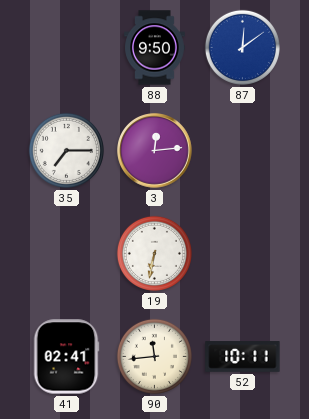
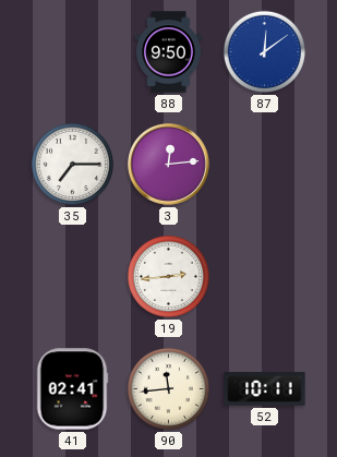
19: 6:32 -> 2:44
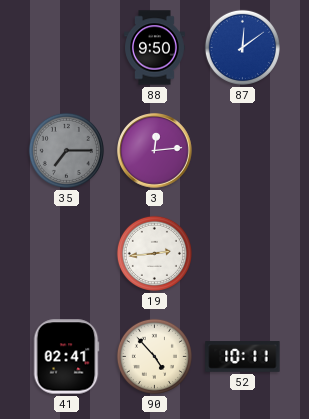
35 dial: white -> grey
90: 11:44 -> 4:53
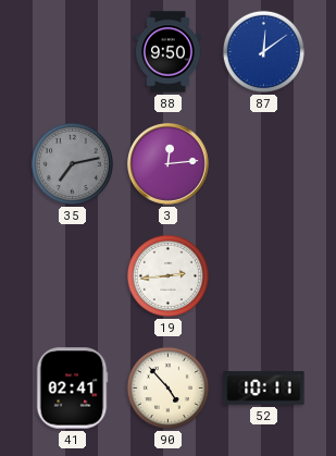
35: 7:15 -> 7:13
